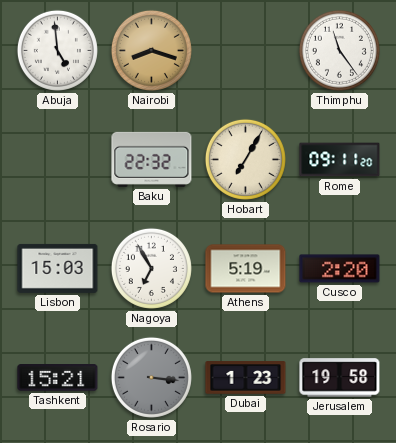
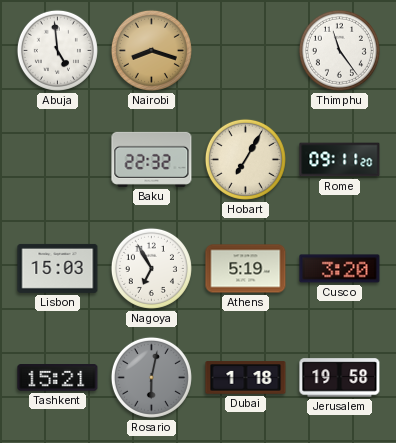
Cusco: 2:20 -> 3:20
Rosario: 3:16 -> 6:02
Dubai: 1:23 -> 1:18
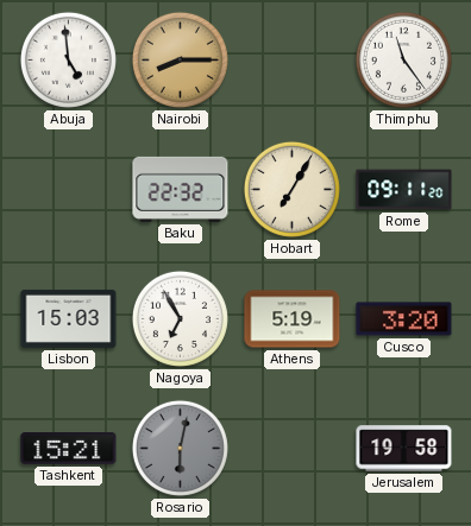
Nairobi: 8:18 -> 8:15
Dubai: 1:18 -> none
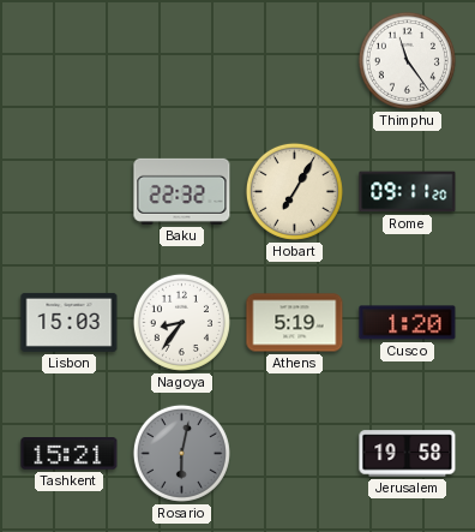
Abuja: 4:59 -> none
Nairobi: 8:15 -> none
Nagoya: 6:55 -> 8:36
Cusco: 3:20 -> 1:20
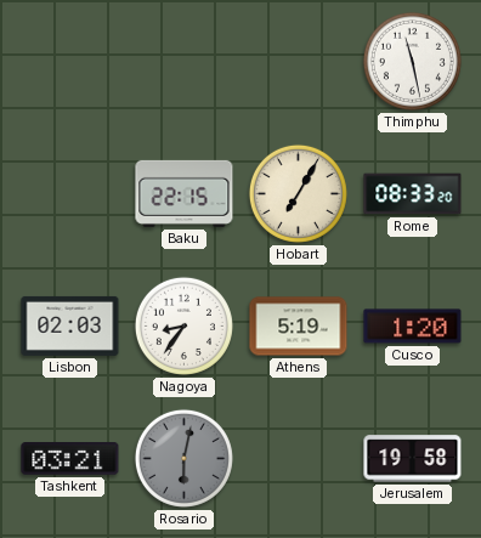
Thimphu: 11:24 -> 11:28
Baku: 22:32 -> 22:15
Rome: 09:11 -> 08:33
Lisbon: 15:03 -> 02:03
Tashkent: 15:21 -> 03:21
